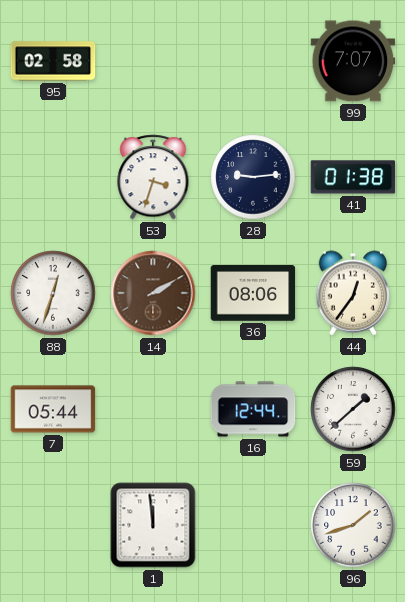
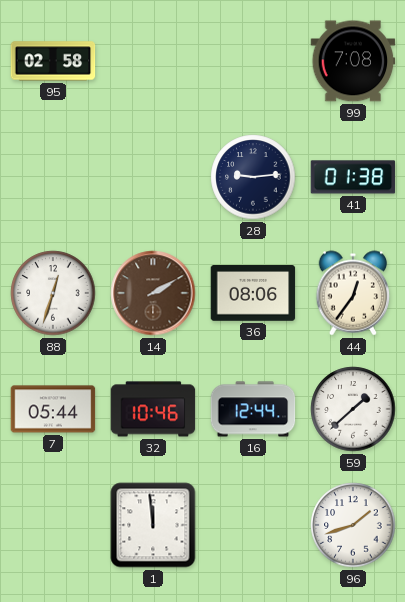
99: 7:07 -> 7:08
53: 3:33 -> none
32: none -> 10:46
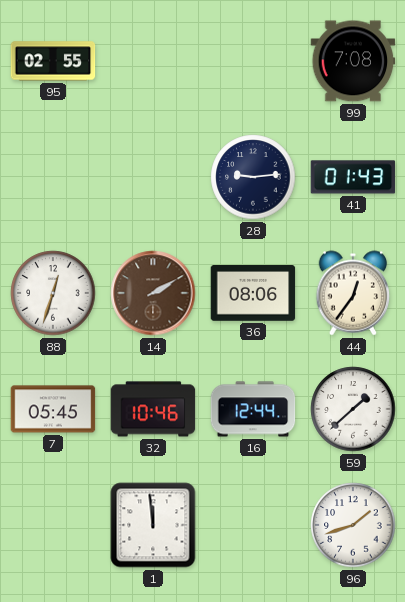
95: 02:58 -> 02:55
41: 01:38 -> 01:43
7: 05:44 -> 05:45
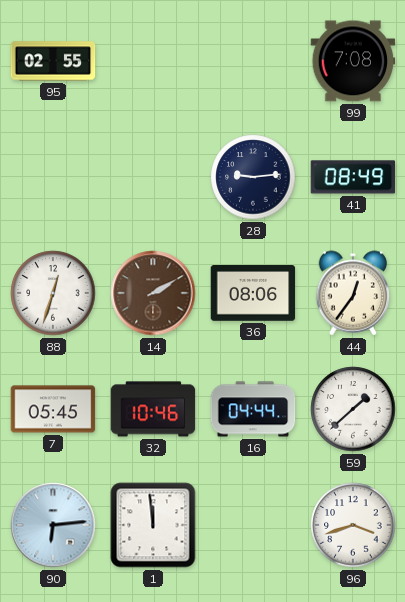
41: 01:43 -> 08:49
16: 12:44 -> 04:44
90: none -> 6:14
96: 1:42 -> 3:42
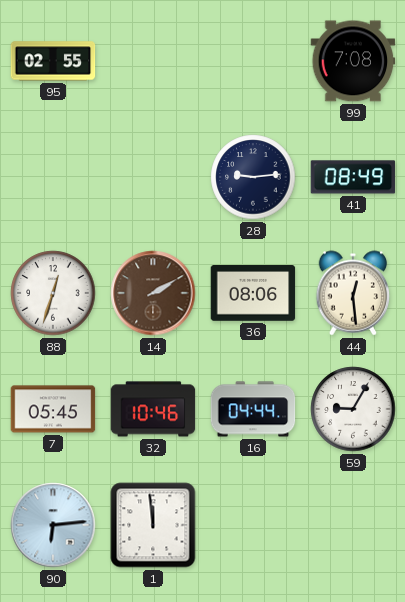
44: 12:36 -> 12:29
59: 1:38 -> 9:05
96: 3:42 -> none
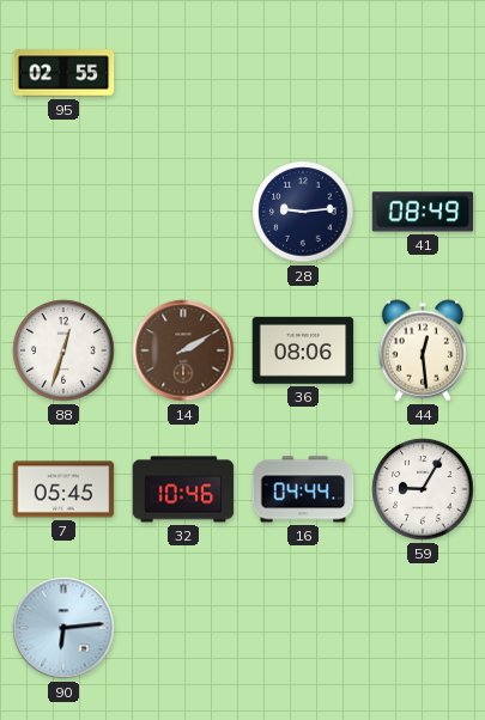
99: 7:08 -> none
1: 11:59 -> none
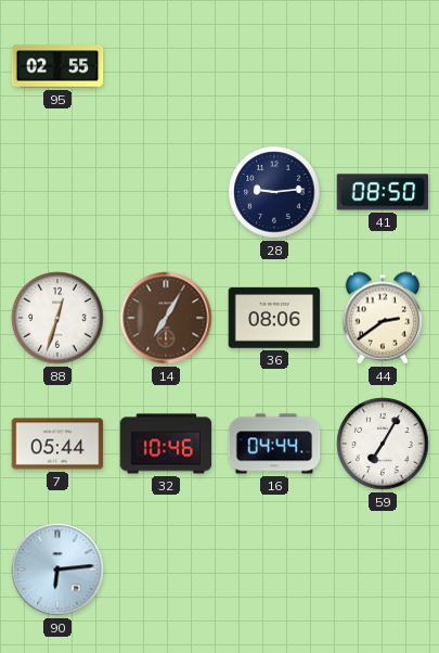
41: 08:49 -> 08:50
14: 2:10 -> 7:05
44: 12:29 -> 2:39
7: 05:45 -> 05:44
59: 9:05 -> 7:05
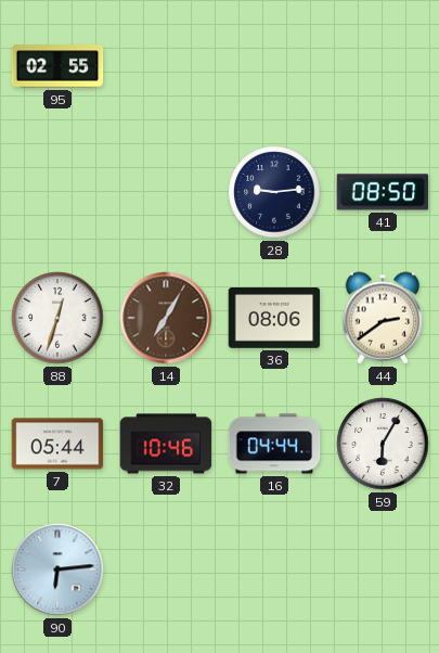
59: 7:05 -> 6:05
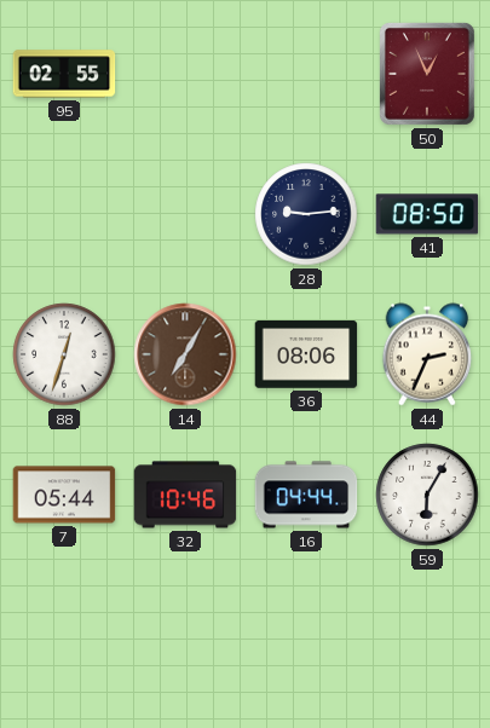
50: none -> 12:56
44: 2:39 -> 2:34
90: 6:14 -> none
